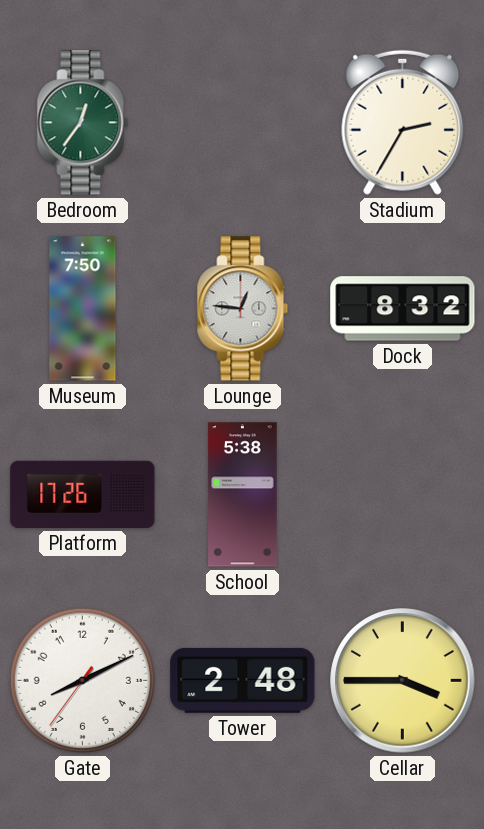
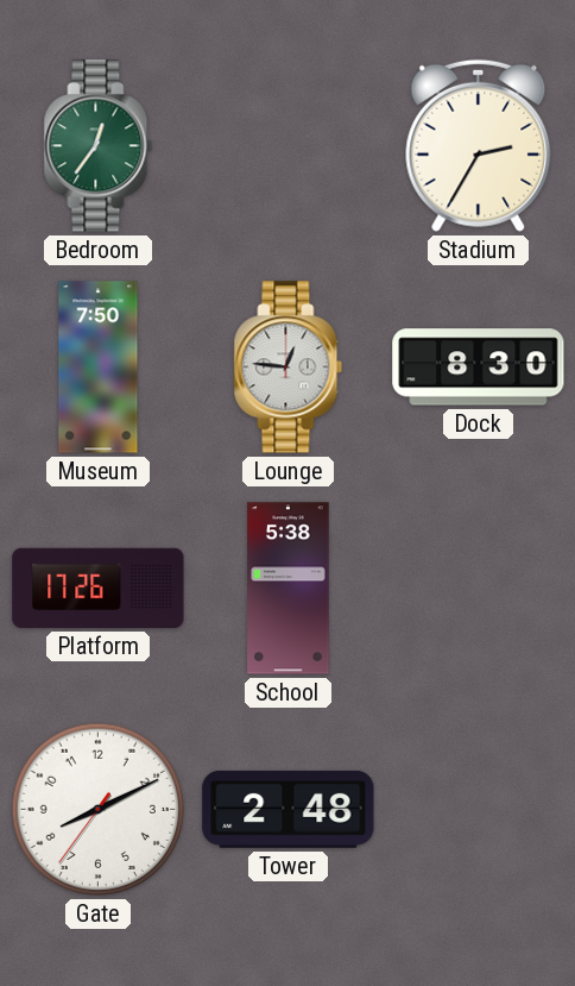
Dock: 8:32 -> 8:30
Cellar: 3:45 -> none
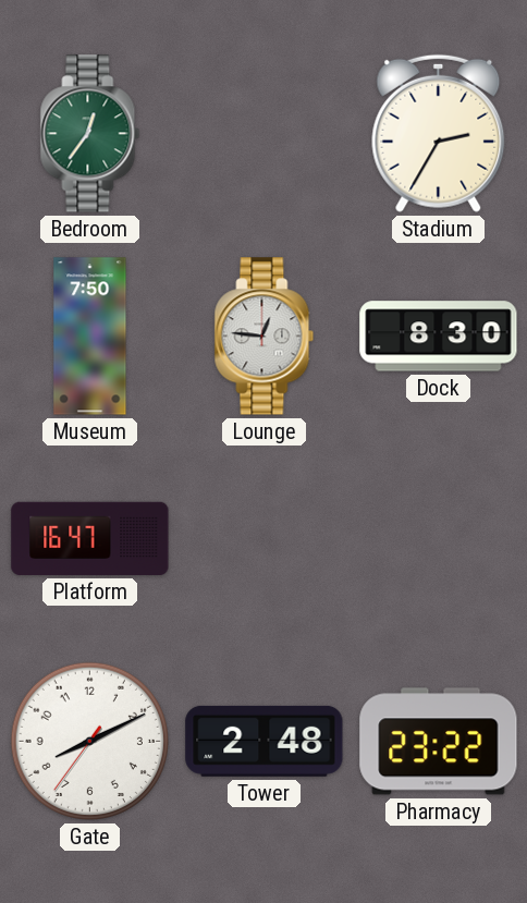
Platform: 17:26 -> 16:47
School: 5:38 -> none
Pharmacy: none -> 23:22
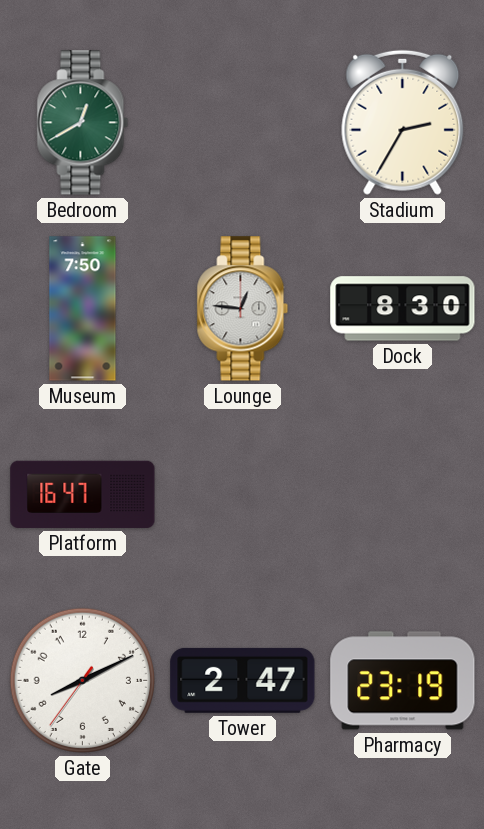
Bedroom: 12:36 -> 12:40
Tower: 2:48 -> 2:47
Pharmacy: 23:22 -> 23:19
